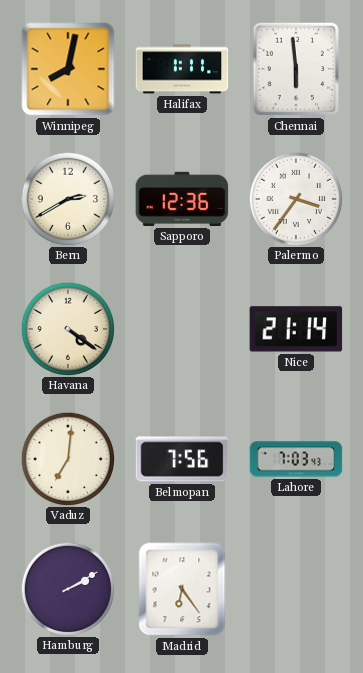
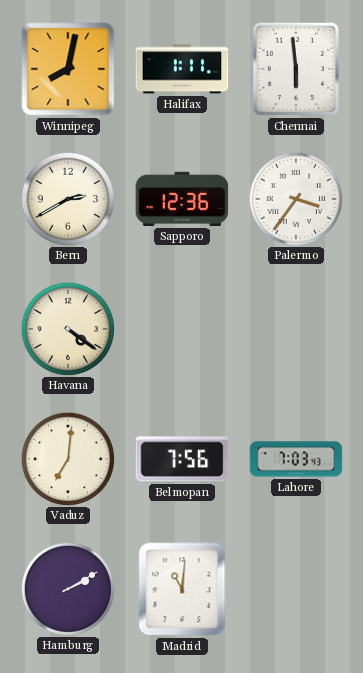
Nice: 21:14 -> none
Madrid: 6:24 -> 11:01
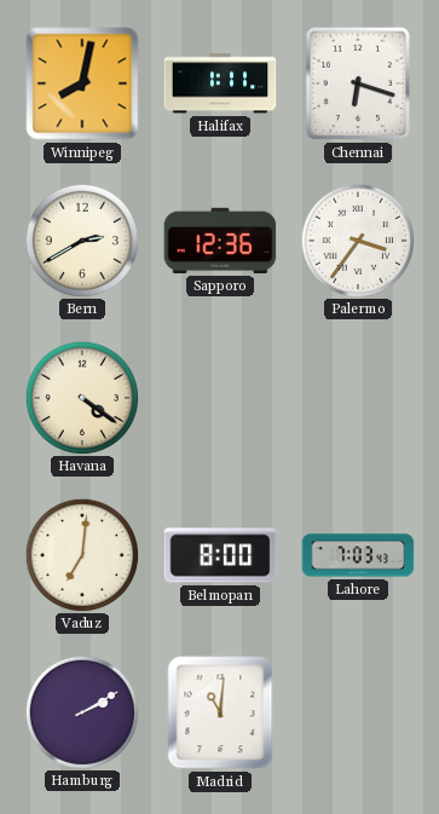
Chennai: 5:59 -> 6:18
Belmopan: 7:56 -> 8:00
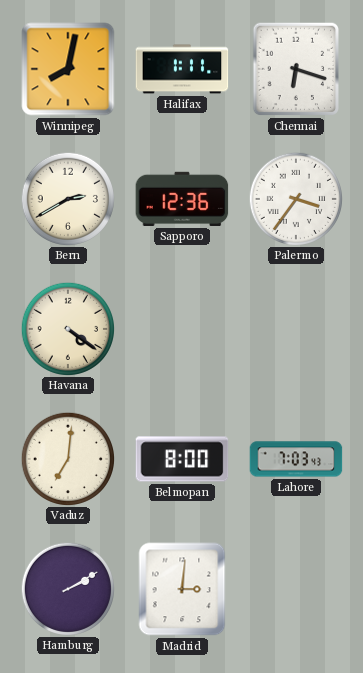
Madrid: 11:01 -> 3:01
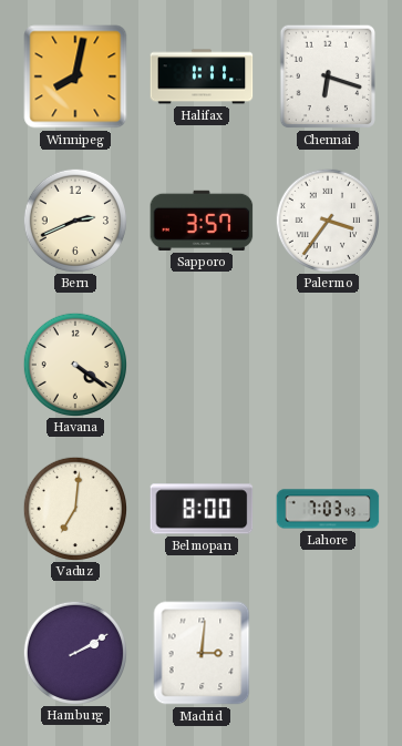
Bern: 2:40 -> 2:41
Sapporo: 12:36 -> 3:57
